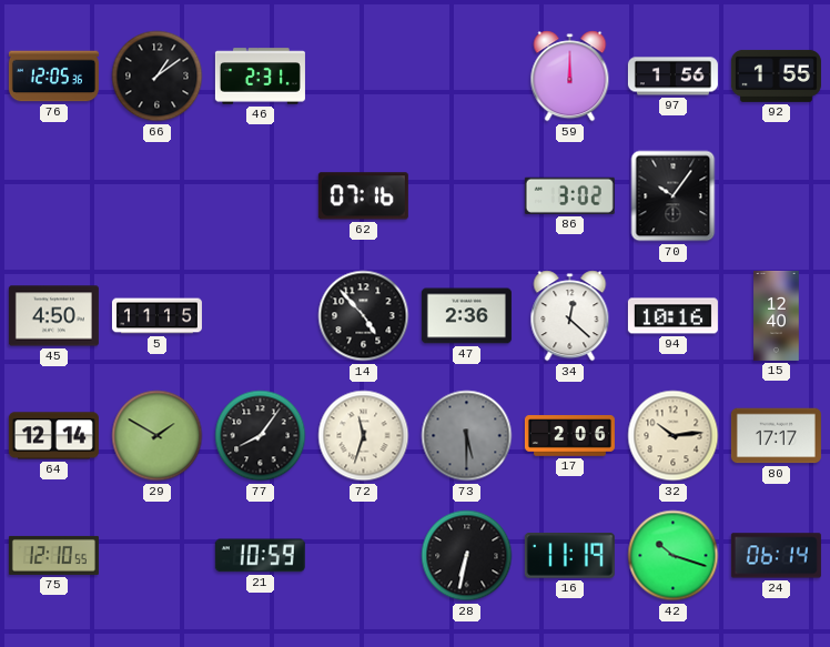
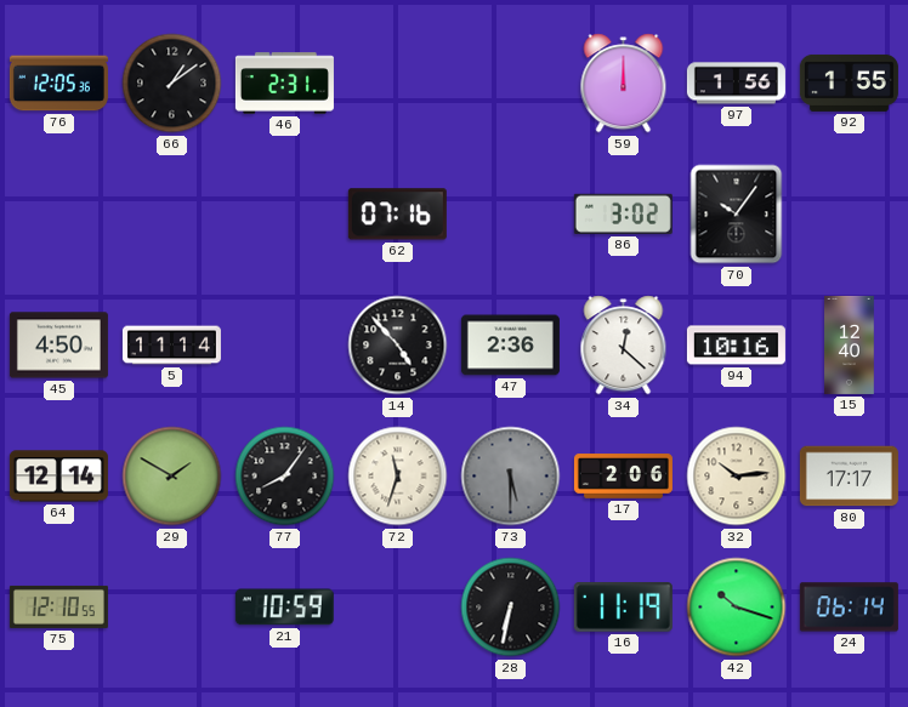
5: 11:15 -> 11:14
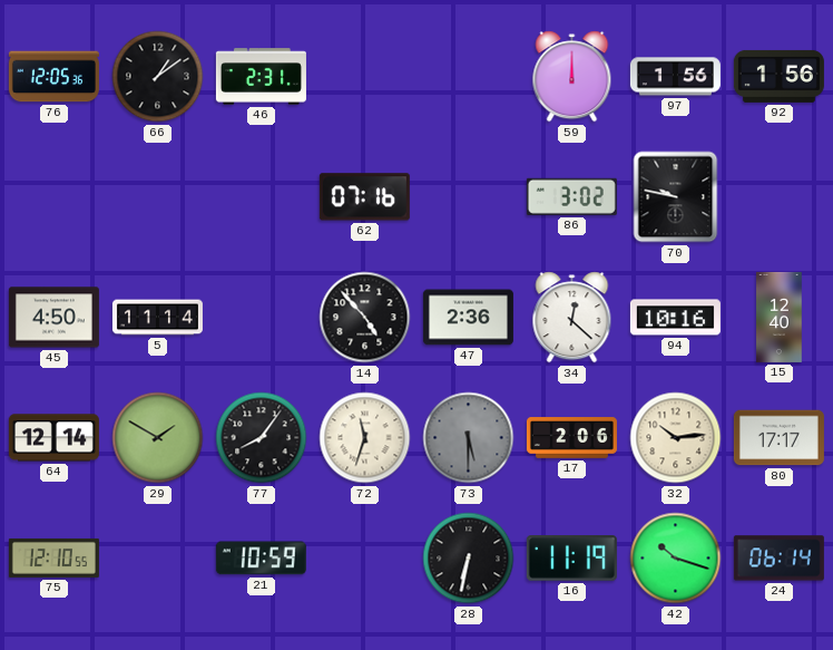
92: 1:55 -> 1:56
70: 10:06 -> 9:47
